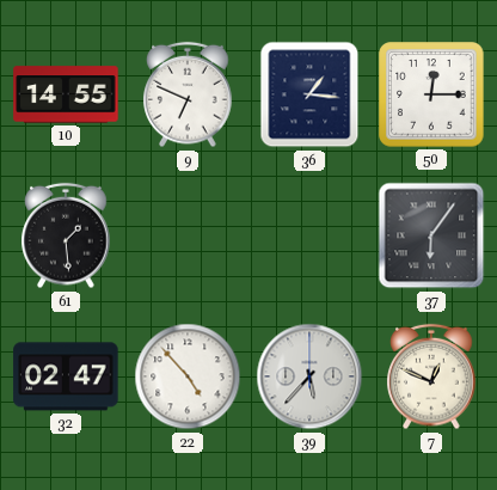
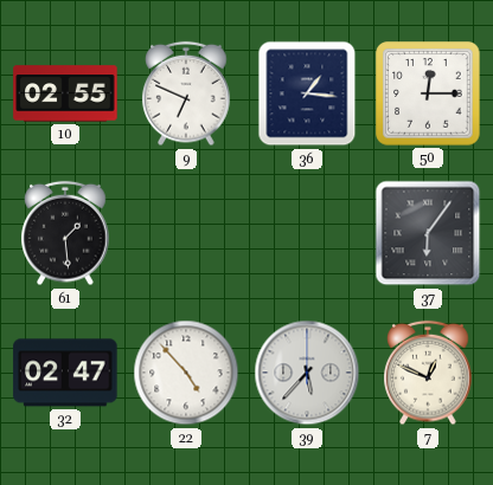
10: 14:55 -> 02:55
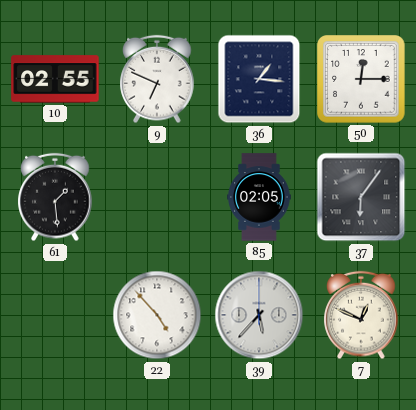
85: none -> 02:05
32: 02:47 -> none
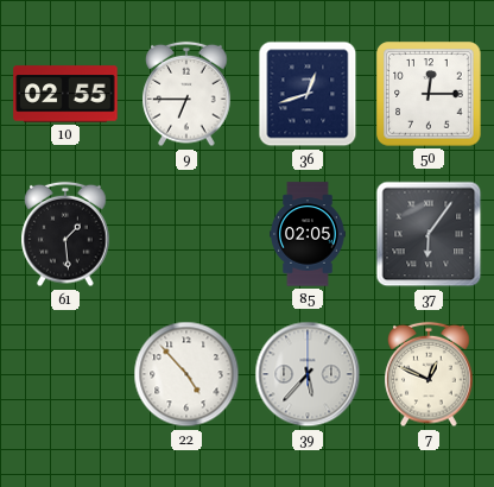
9: 6:49 -> 6:45
36: 1:16 -> 12:42
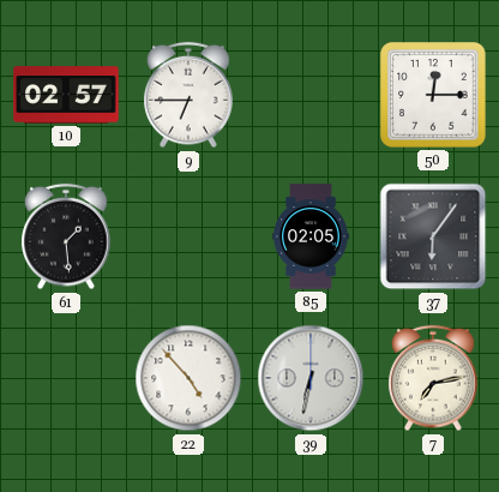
10: 02:55 -> 02:57
36: 12:42 -> none
39: 5:37 -> 6:32
7: 12:49 -> 7:13
